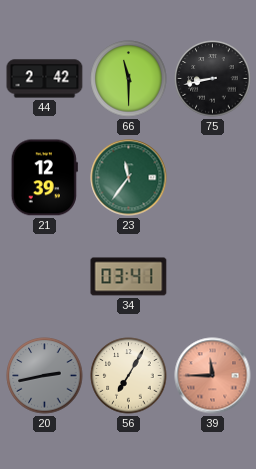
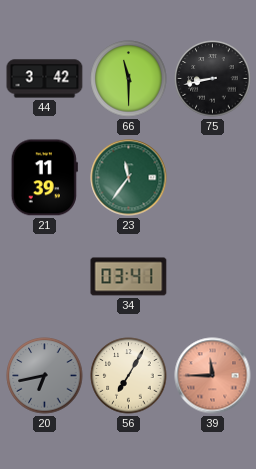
44: 2:42 -> 3:42
21: 12:39 -> 11:39
20: 2:43 -> 6:43
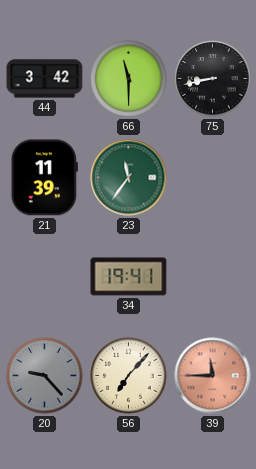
34: 03:41 -> 19:41
20: 6:43 -> 9:23
56: 7:05 -> 7:07
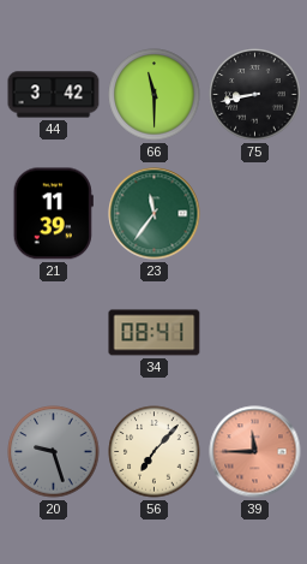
34: 19:41 -> 08:41
20: 9:23 -> 9:27
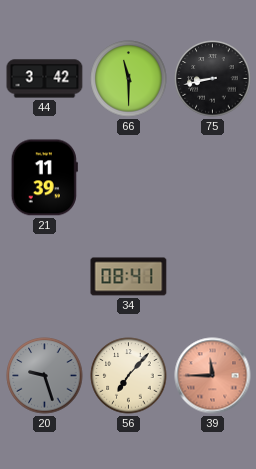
23: 11:36 -> none
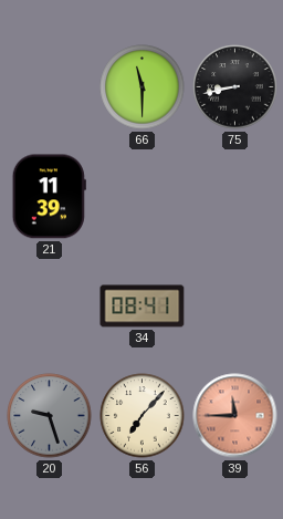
44: 3:42 -> none
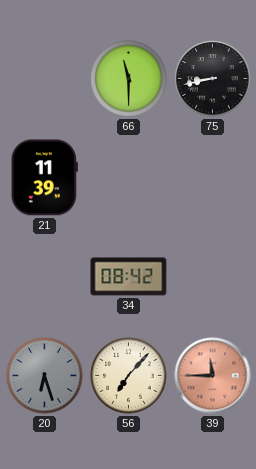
34: 08:41 -> 08:42
20: 9:27 -> 6:27
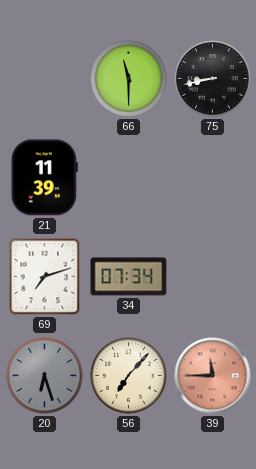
69: none -> 7:12
34: 08:42 -> 07:34
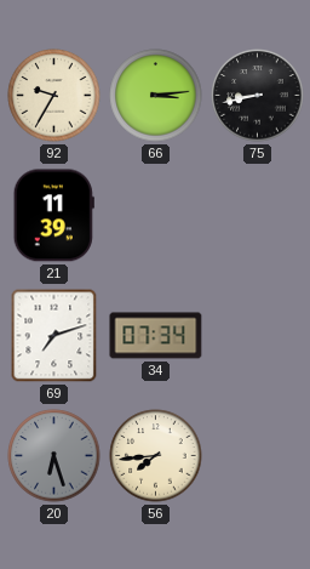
92: none -> 9:35
66: 11:30 -> 3:14
56: 7:07 -> 7:44
39: 11:45 -> none
